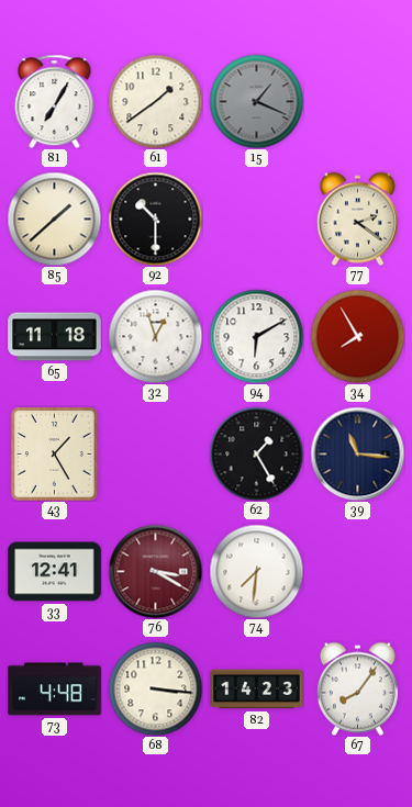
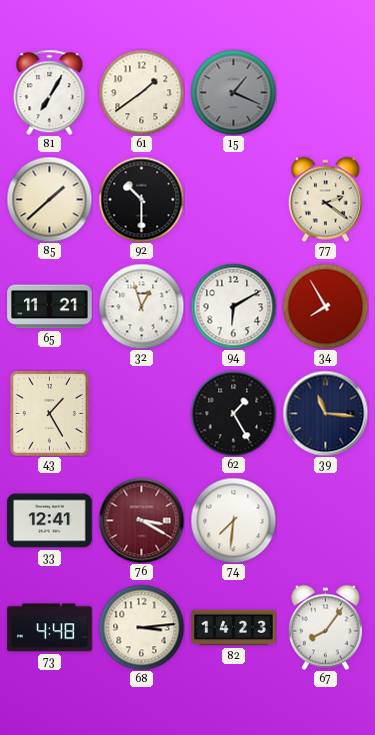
65: 11:18 -> 11:21
68: 3:16 -> 3:14
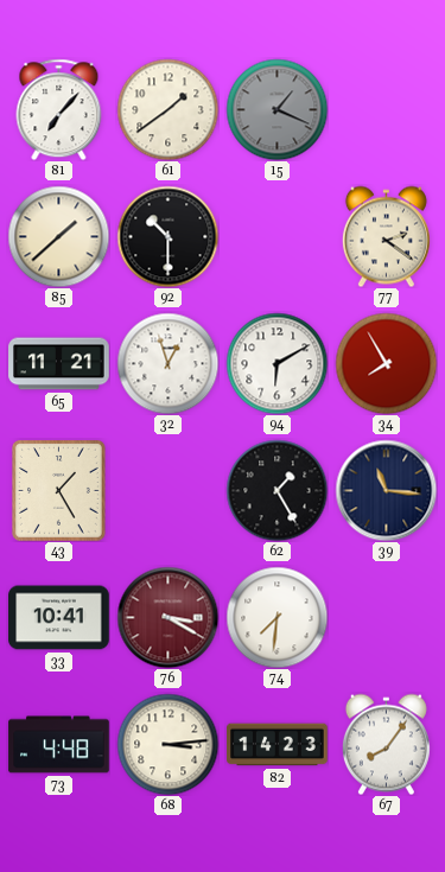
81: 7:05 -> 7:07
33: 12:41 -> 10:41
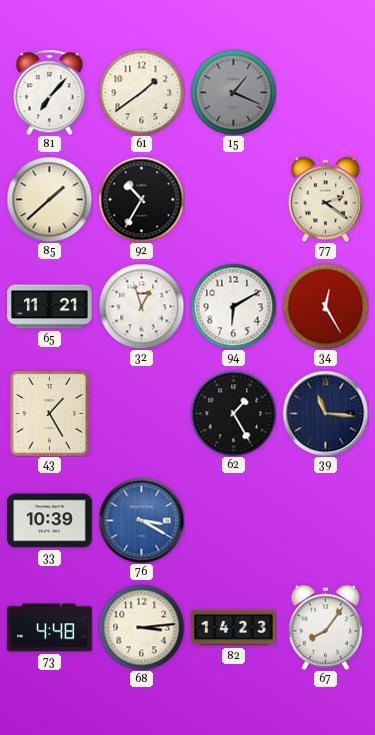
92: 10:30 -> 10:35
34: 7:55 -> 12:25
33: 10:41 -> 10:39
76 dial: burgundy -> blue
74: 7:31 -> none
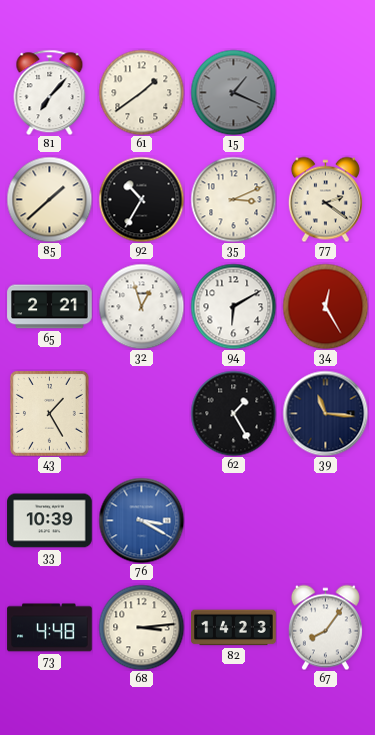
35: none -> 3:11
65: 11:21 -> 2:21
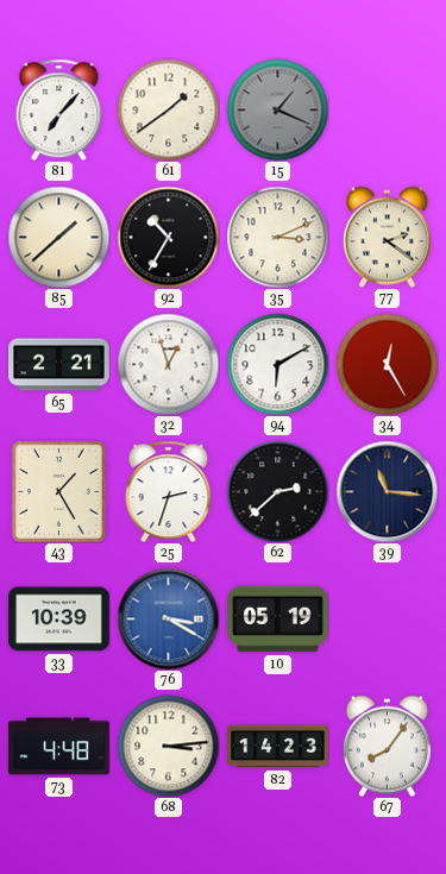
25: none -> 2:33
62: 1:25 -> 2:38
10: none -> 05:19
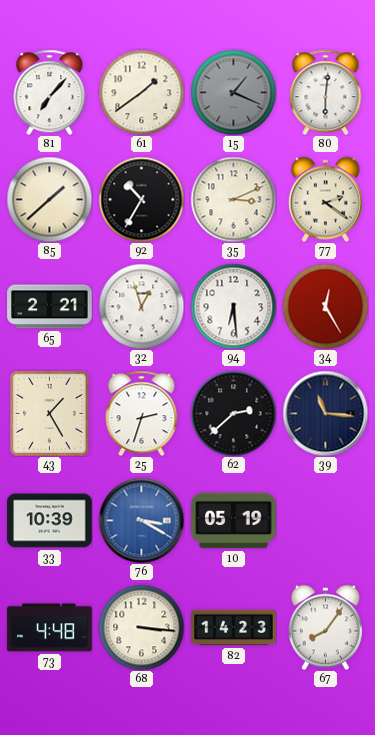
80: none -> 6:01
94: 6:10 -> 6:29
68: 3:14 -> 3:16
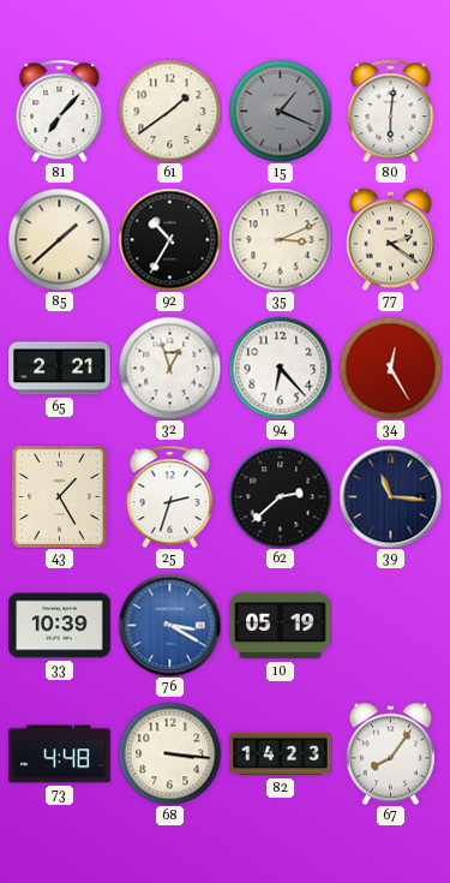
94: 6:29 -> 6:23
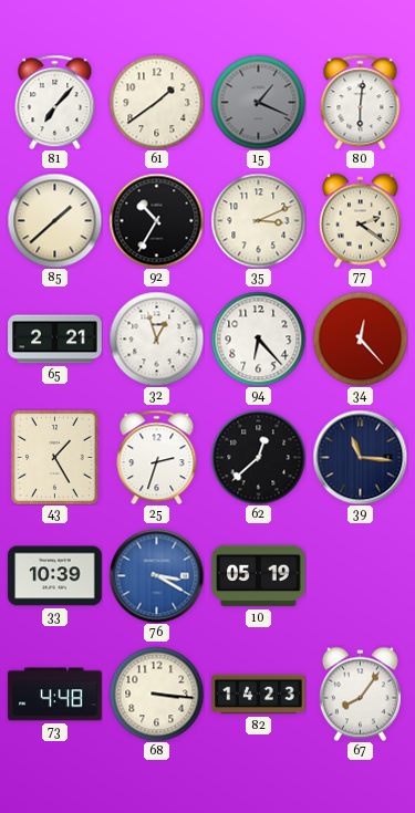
34: 12:25 -> 12:23
62: 2:38 -> 12:38
